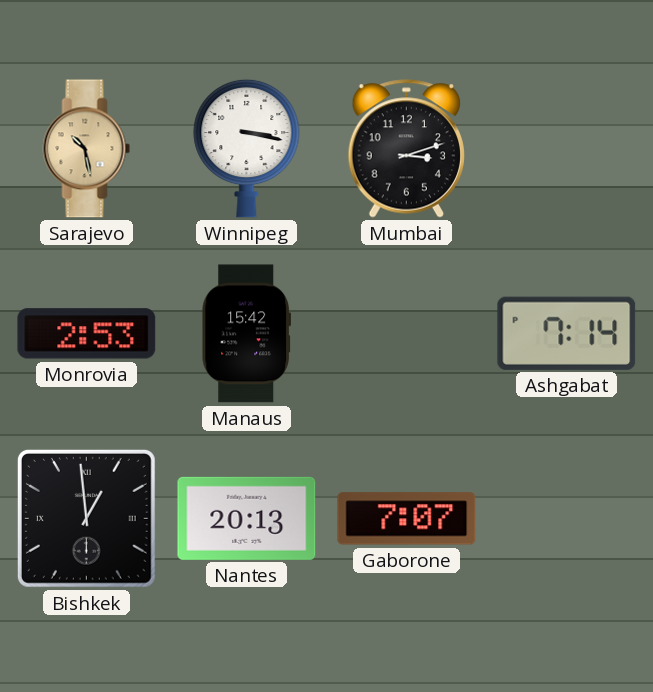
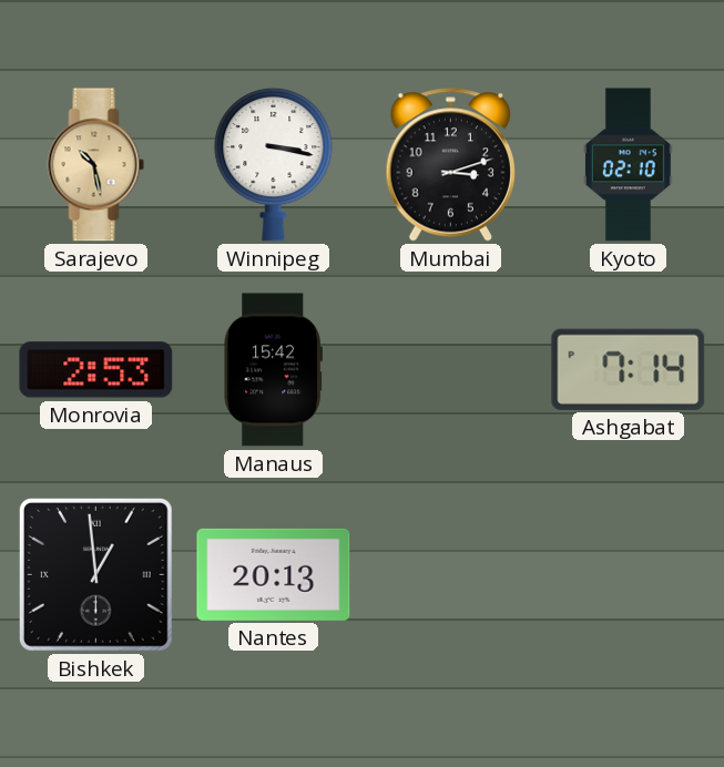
Kyoto: none -> 02:10
Gaborone: 7:07 -> none
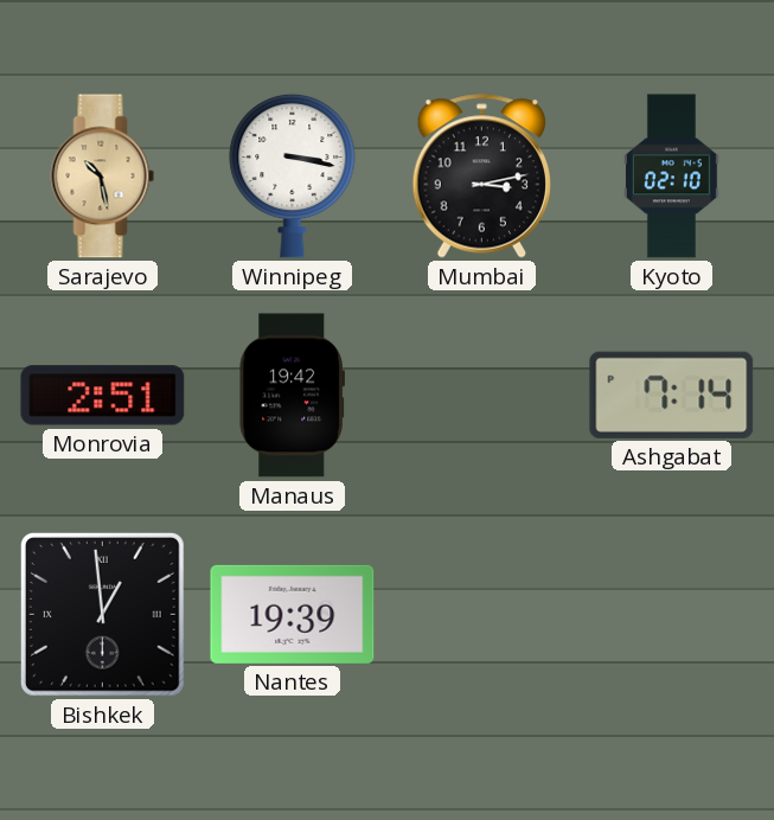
Mumbai: 3:12 -> 3:13
Monrovia: 2:53 -> 2:51
Manaus: 15:42 -> 19:42
Nantes: 20:13 -> 19:39
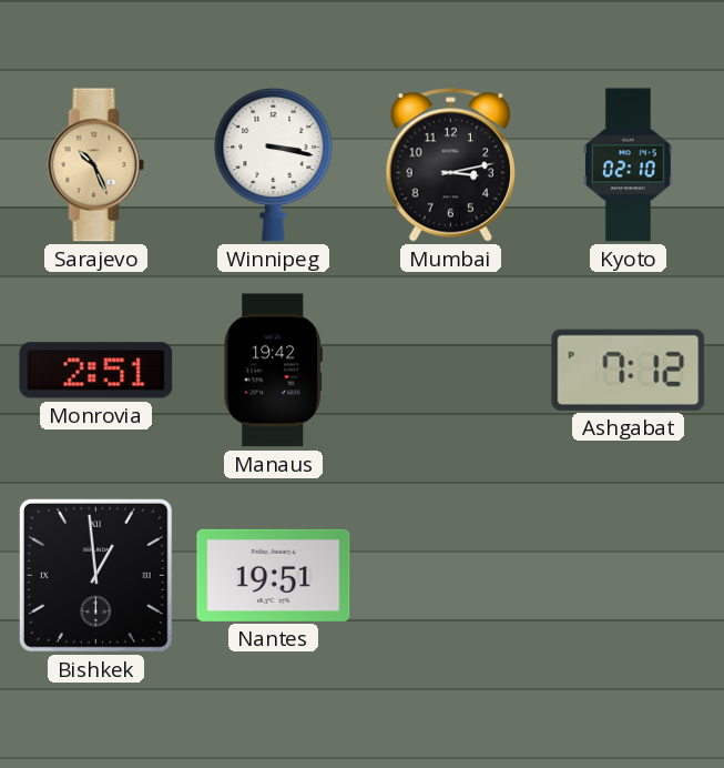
Sarajevo: 10:28 -> 10:26
Ashgabat: 7:14 -> 7:12
Nantes: 19:39 -> 19:51
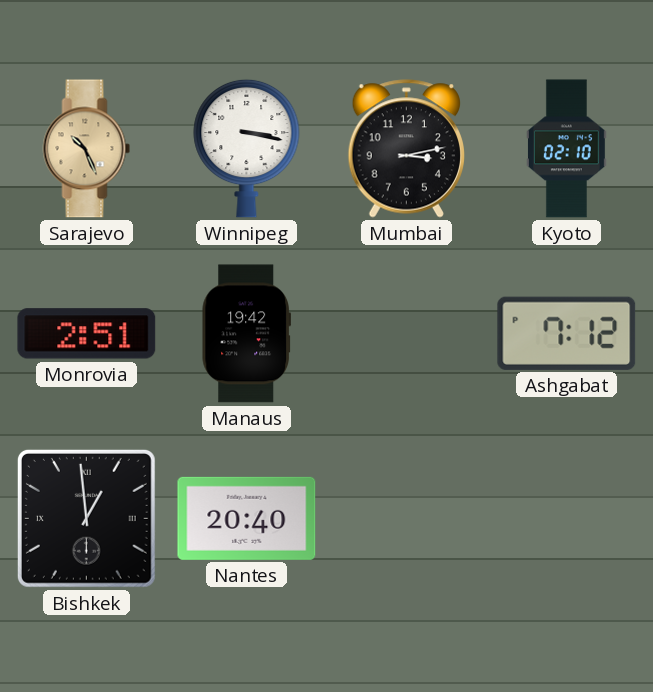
Nantes: 19:51 -> 20:40
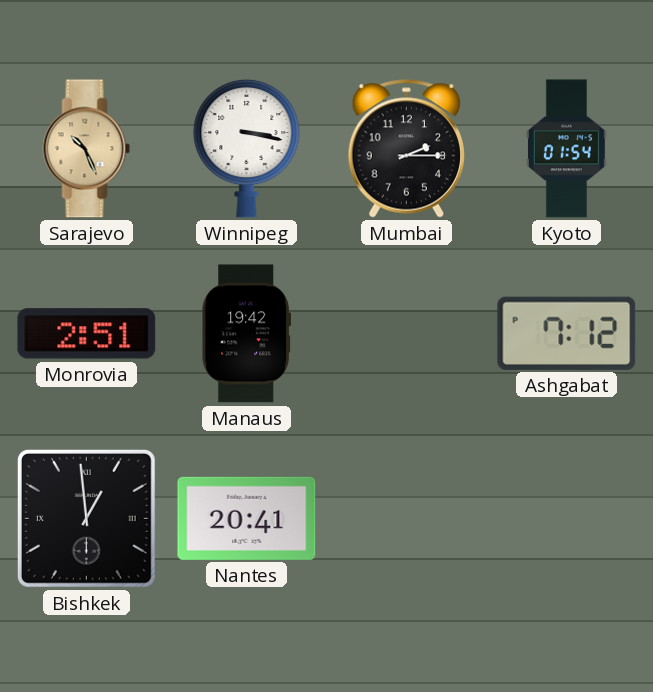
Mumbai: 3:13 -> 2:15
Kyoto: 02:10 -> 01:54
Nantes: 20:40 -> 20:41
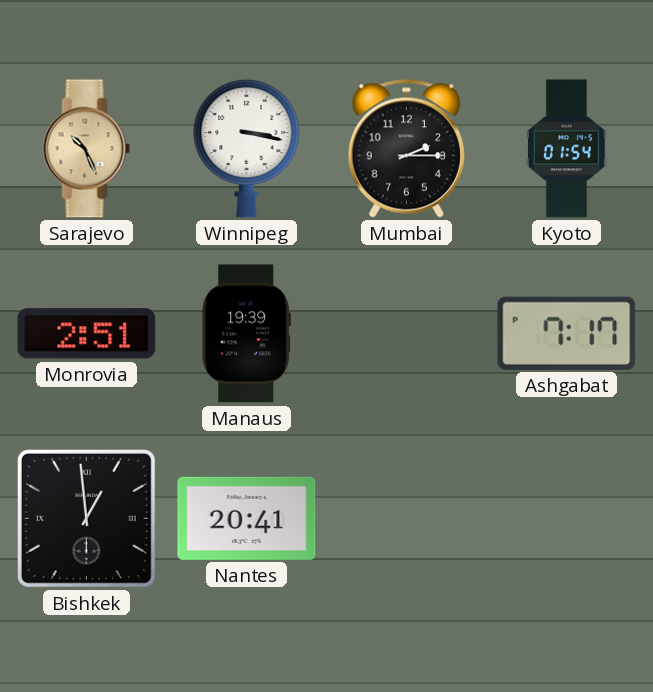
Manaus: 19:42 -> 19:39
Ashgabat: 7:12 -> 7:17
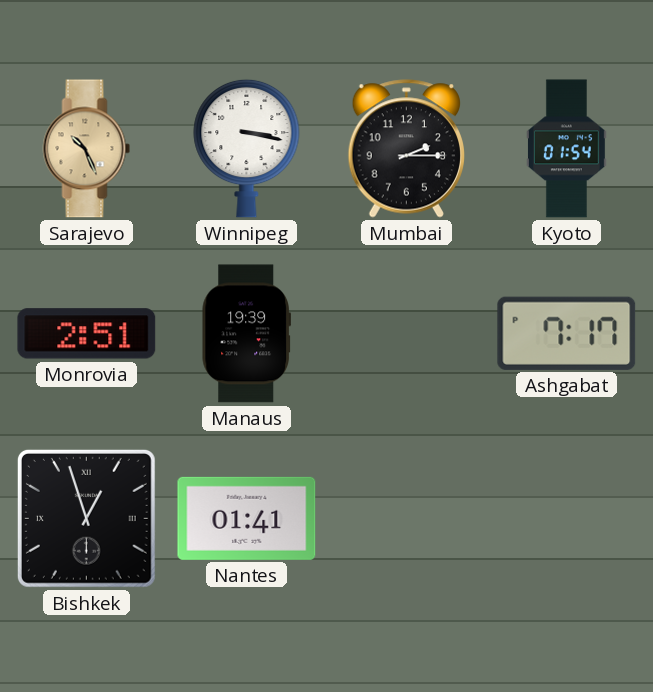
Bishkek: 12:59 -> 12:57
Nantes: 20:41 -> 01:41
